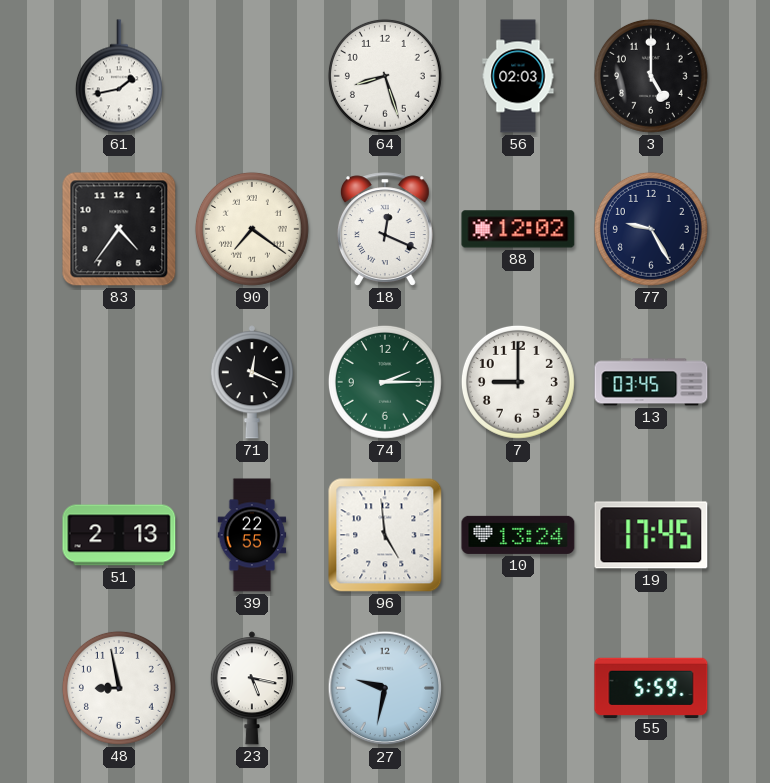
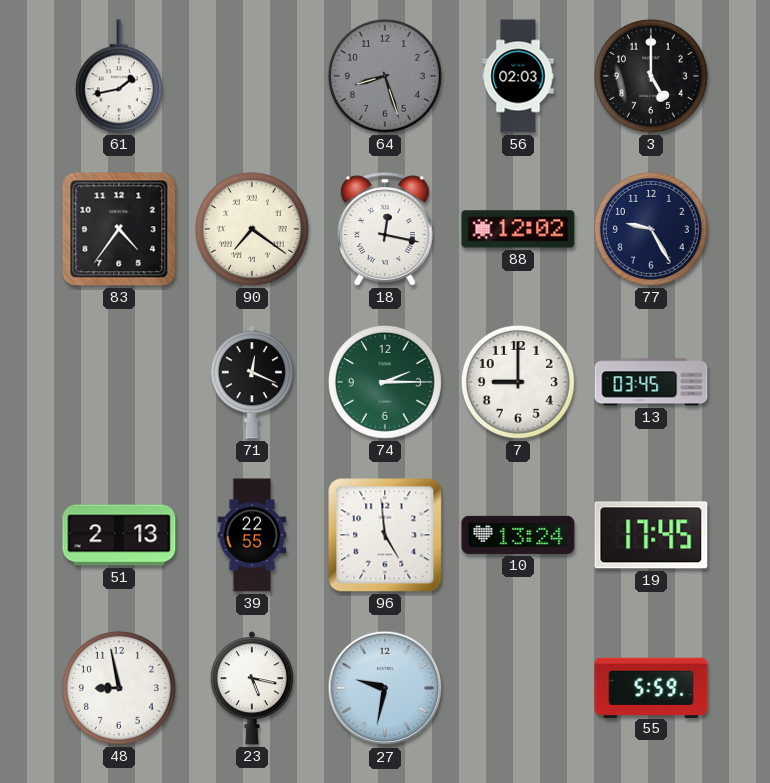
64 dial: white -> grey
18: 12:19 -> 12:17
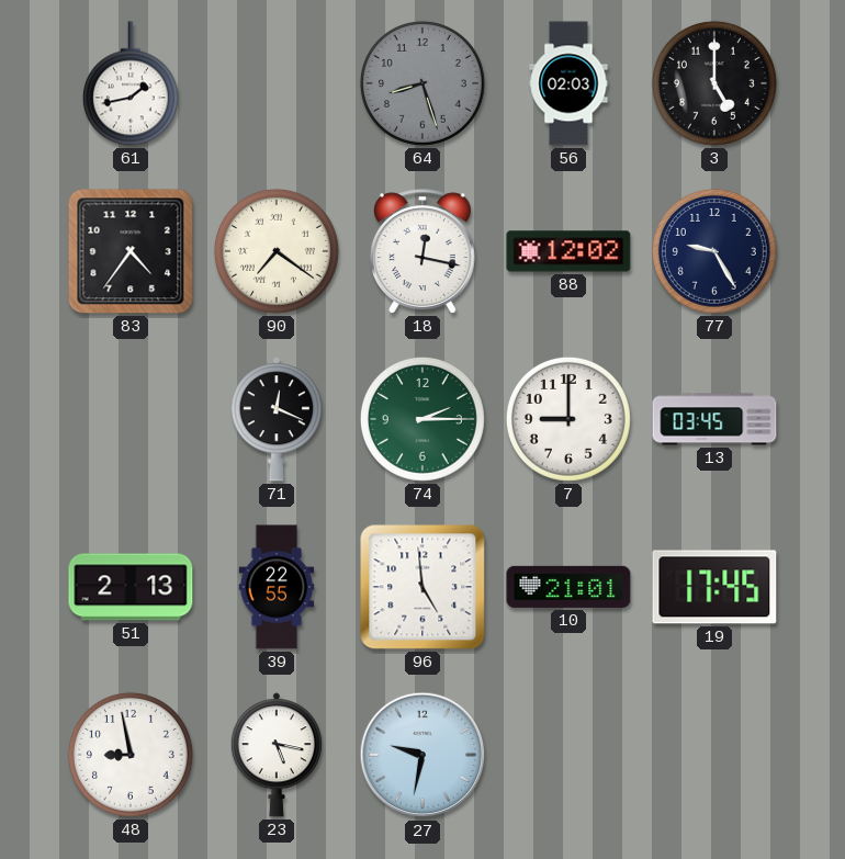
10: 13:24 -> 21:01
55: 5:59 -> none
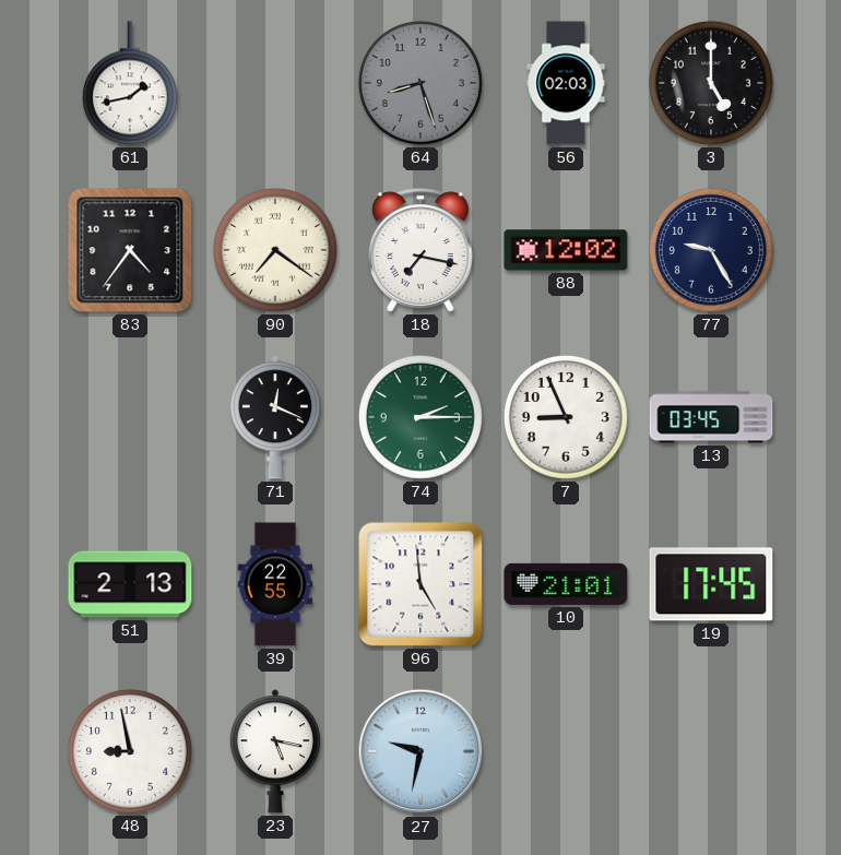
18: 12:17 -> 7:17
7: 9:00 -> 8:56
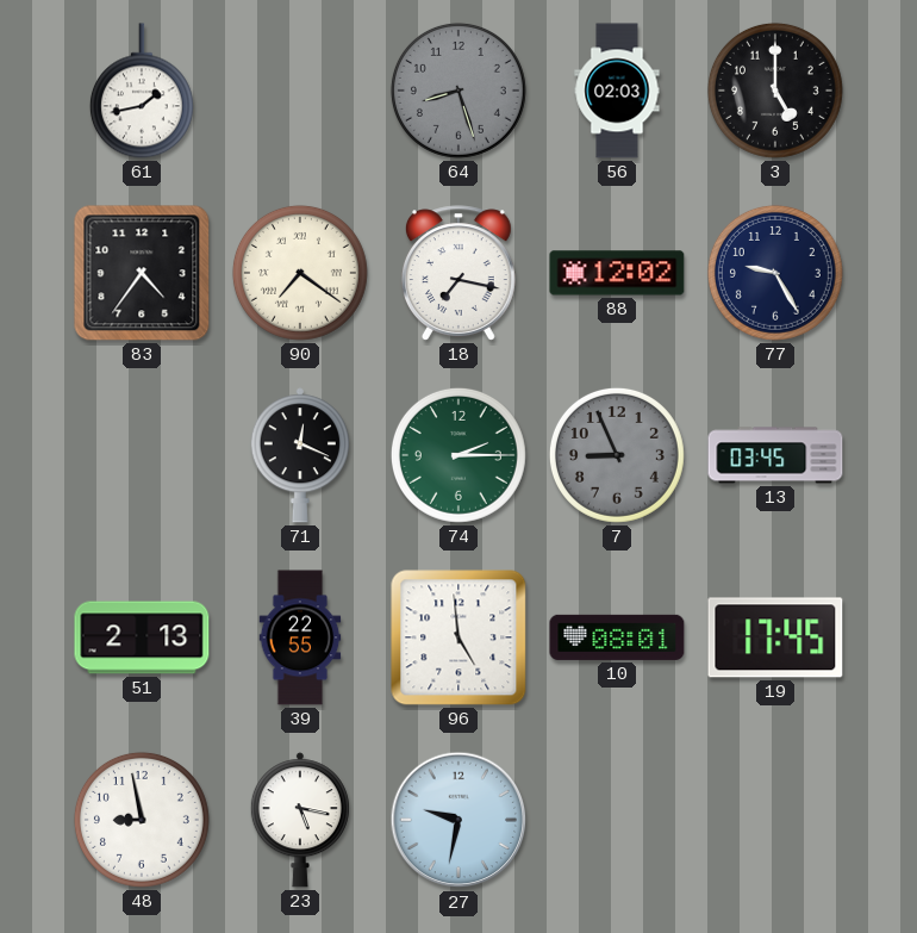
7 dial: white -> grey
10: 21:01 -> 08:01
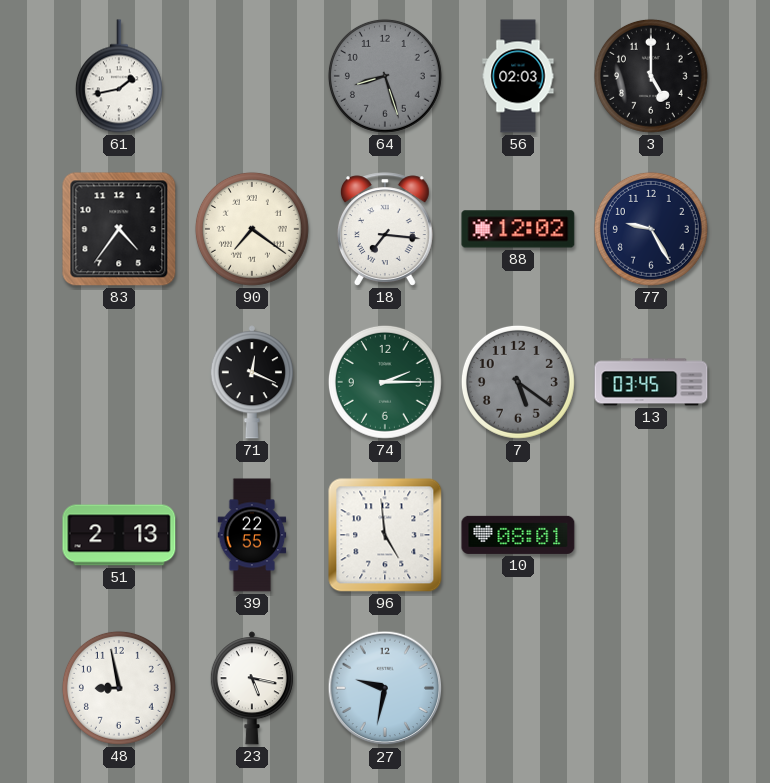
18: 7:17 -> 7:16
7: 8:56 -> 5:21
19: 17:45 -> none
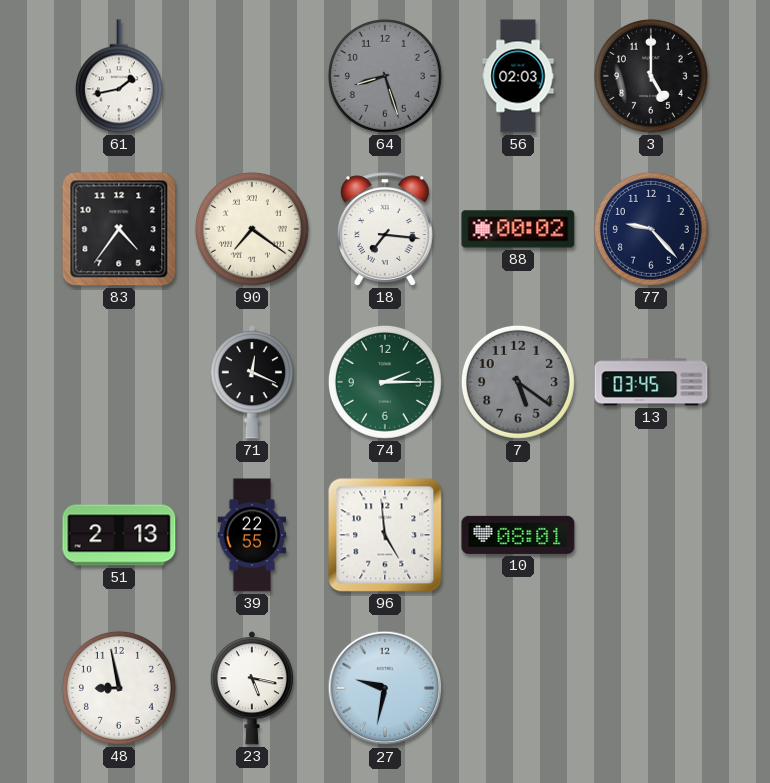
88: 12:02 -> 00:02
77: 9:25 -> 9:23
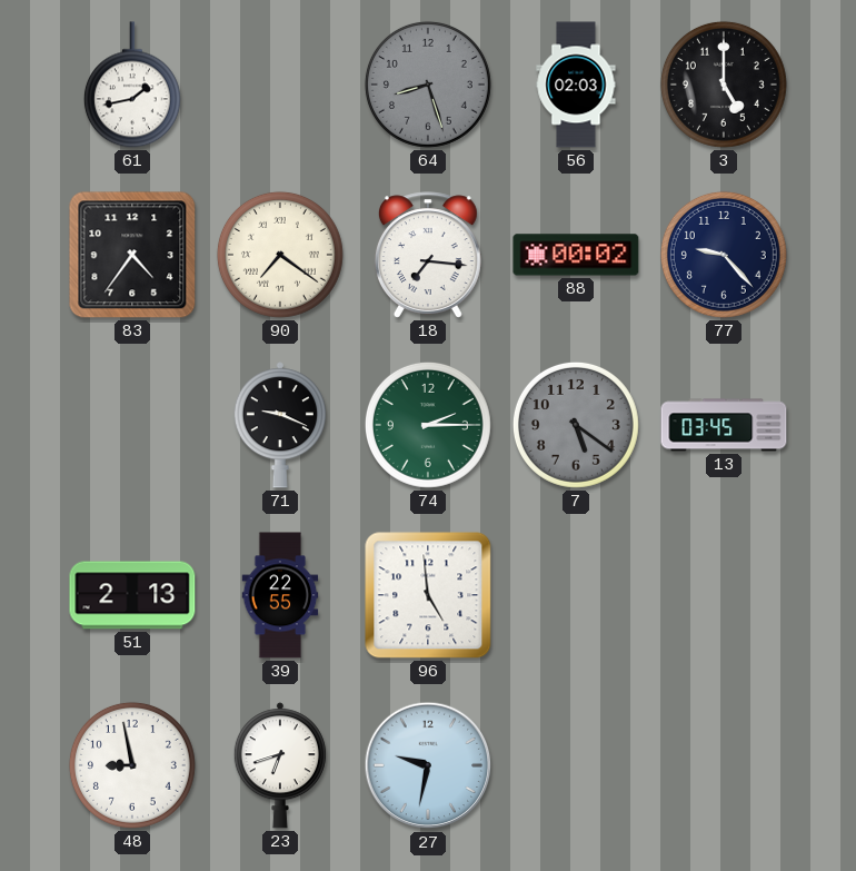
71: 12:19 -> 9:19
10: 08:01 -> none
23: 5:17 -> 6:42
